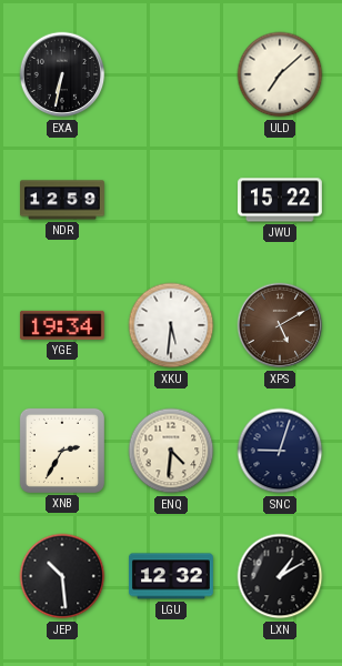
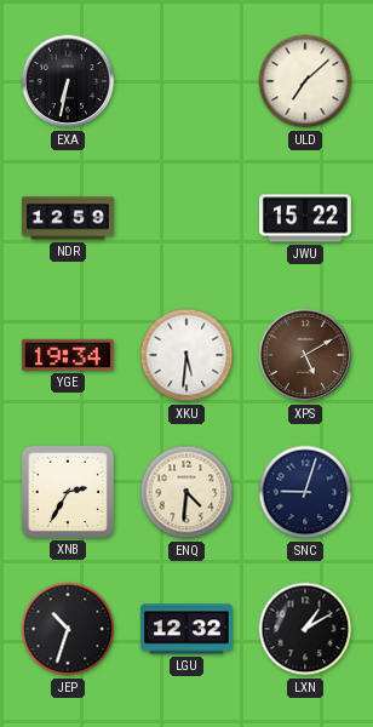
JEP: 10:29 -> 10:33
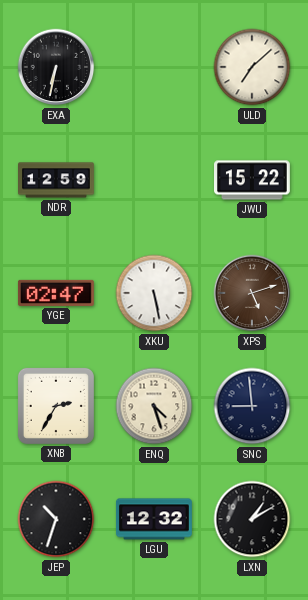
YGE: 19:34 -> 02:47
XKU: 5:31 -> 5:28
XPS: 5:10 -> 5:12
ENQ: 4:31 -> 4:27
SNC: 9:03 -> 8:59
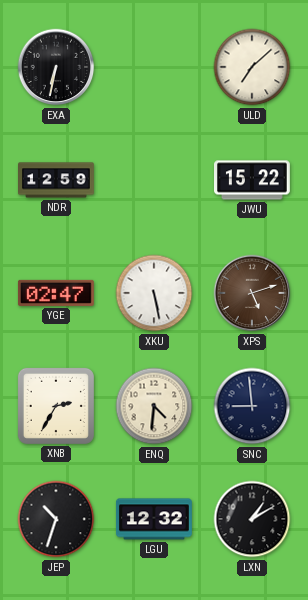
ENQ: 4:27 -> 4:31
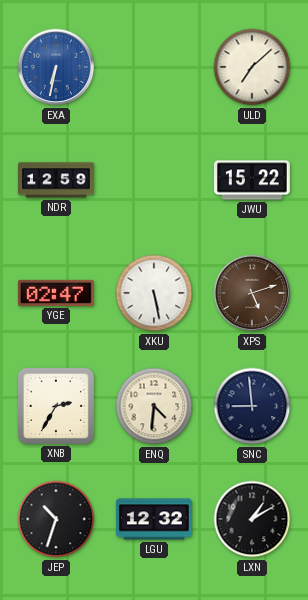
EXA dial: black -> blue
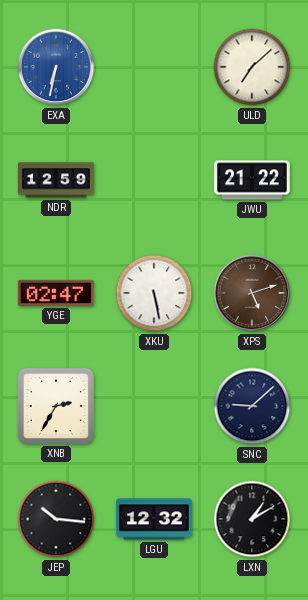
JWU: 15:22 -> 21:22
ENQ: 4:31 -> none
SNC: 8:59 -> 9:08
JEP: 10:33 -> 10:16
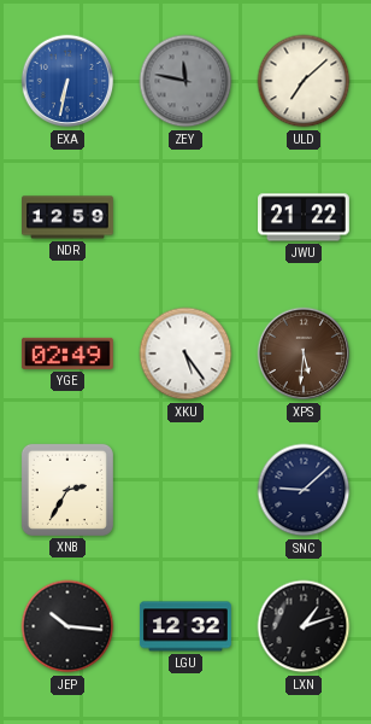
ZEY: none -> 11:47
YGE: 02:47 -> 02:49
XKU: 5:28 -> 5:24
XPS: 5:12 -> 5:31
LXN: 1:10 -> 1:12
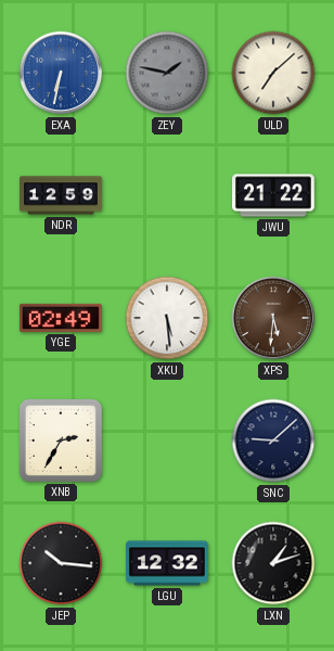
ZEY: 11:47 -> 1:47
XKU: 5:24 -> 5:29
